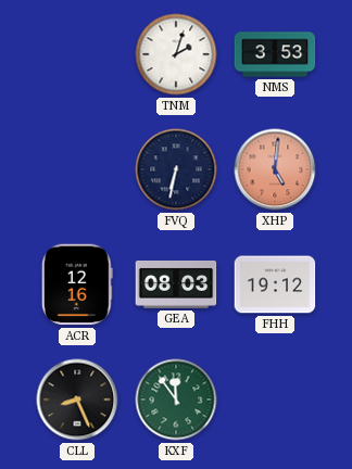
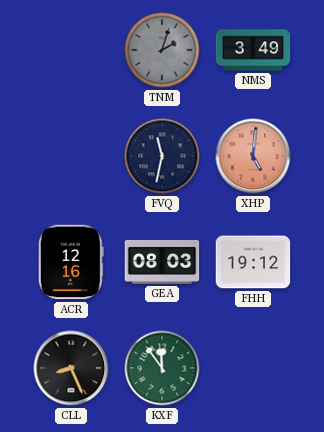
TNM dial: white -> grey
NMS: 3:53 -> 3:49
FVQ: 6:32 -> 11:32
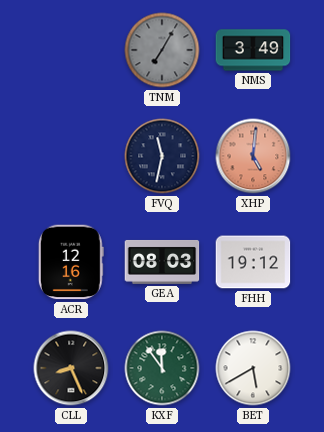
TNM: 2:03 -> 7:05
BET: none -> 5:40
